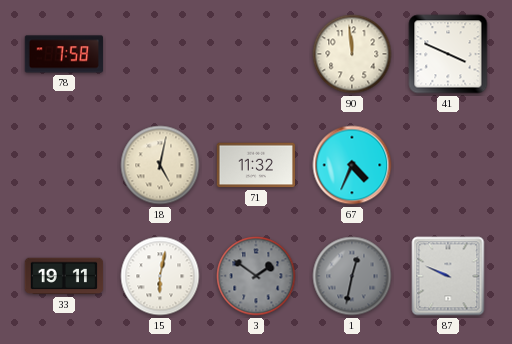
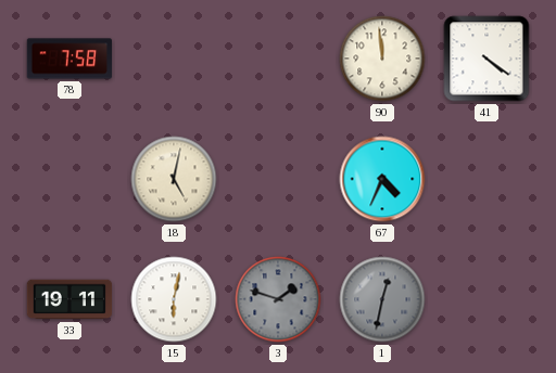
41: 3:49 -> 4:21
71: 11:32 -> none
3: 1:51 -> 1:48
87: 9:49 -> none
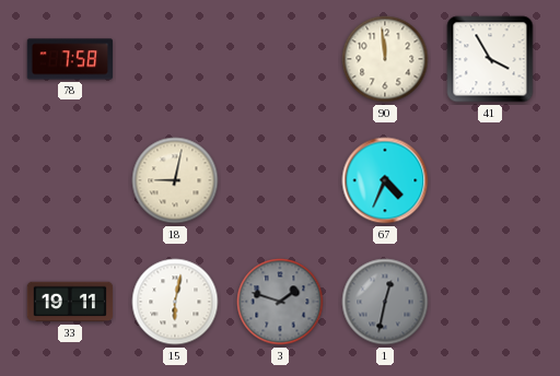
41: 4:21 -> 3:55
18: 5:02 -> 9:02
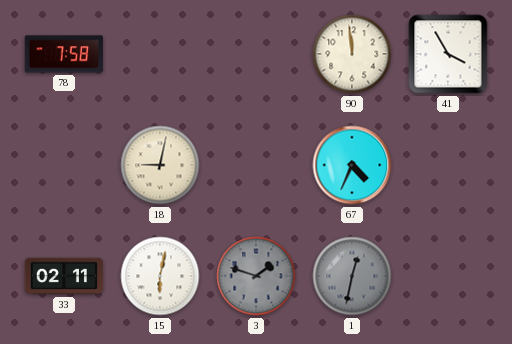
33: 19:11 -> 02:11
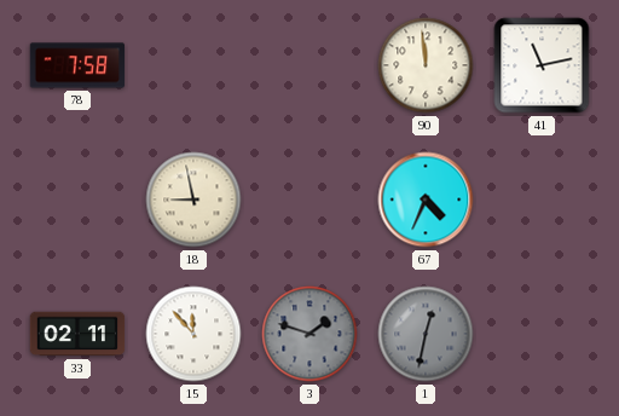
41: 3:55 -> 11:13
18: 9:02 -> 8:58
15: 6:02 -> 11:53
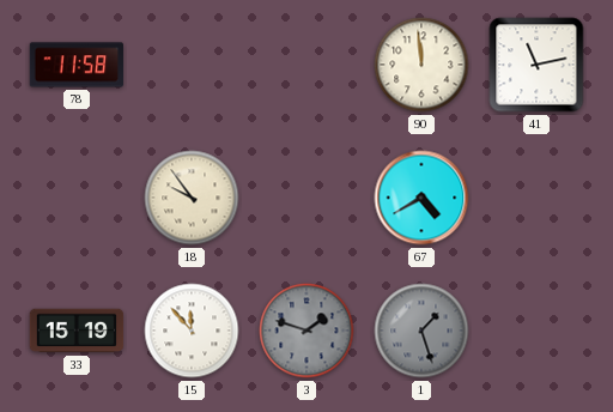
78: 7:58 -> 11:58
18: 8:58 -> 9:54
67: 4:34 -> 4:40
33: 02:11 -> 15:19
1: 12:32 -> 1:27
